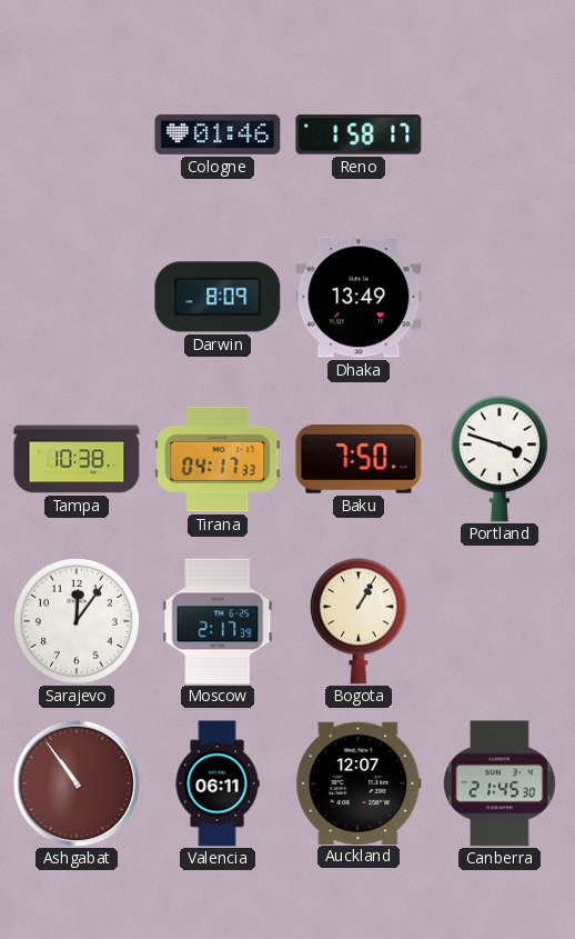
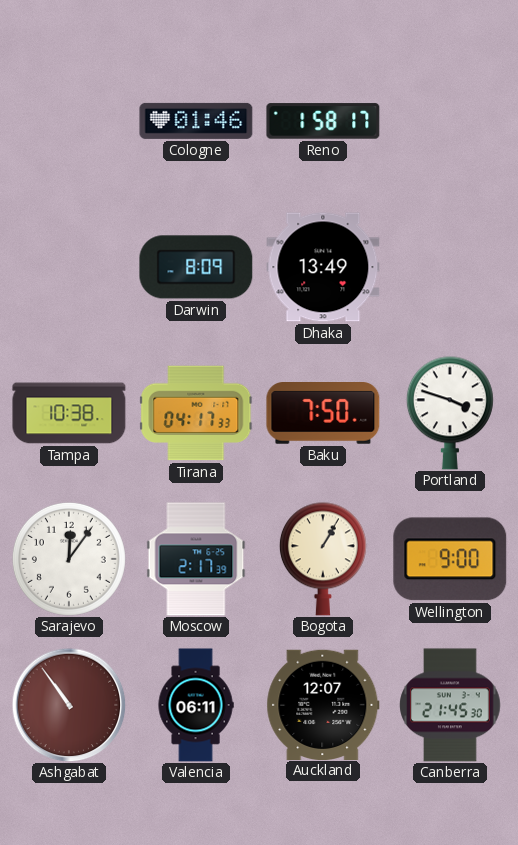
Wellington: none -> 9:00
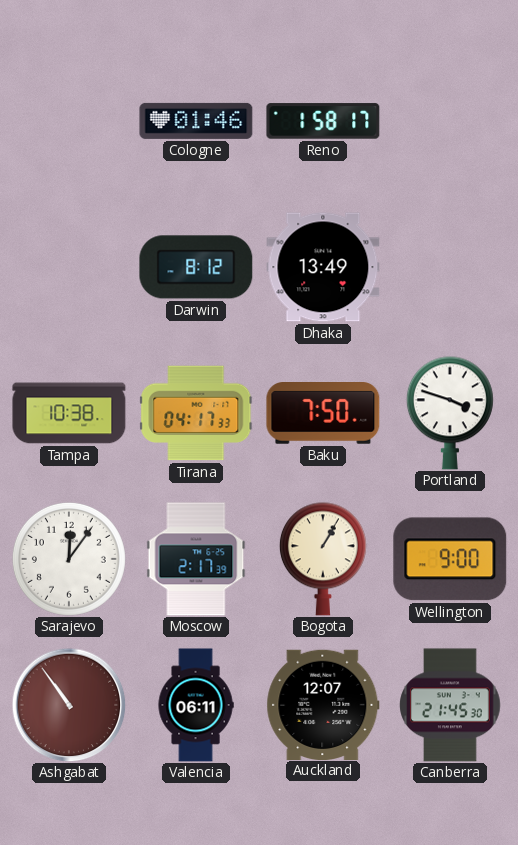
Darwin: 8:09 -> 8:12
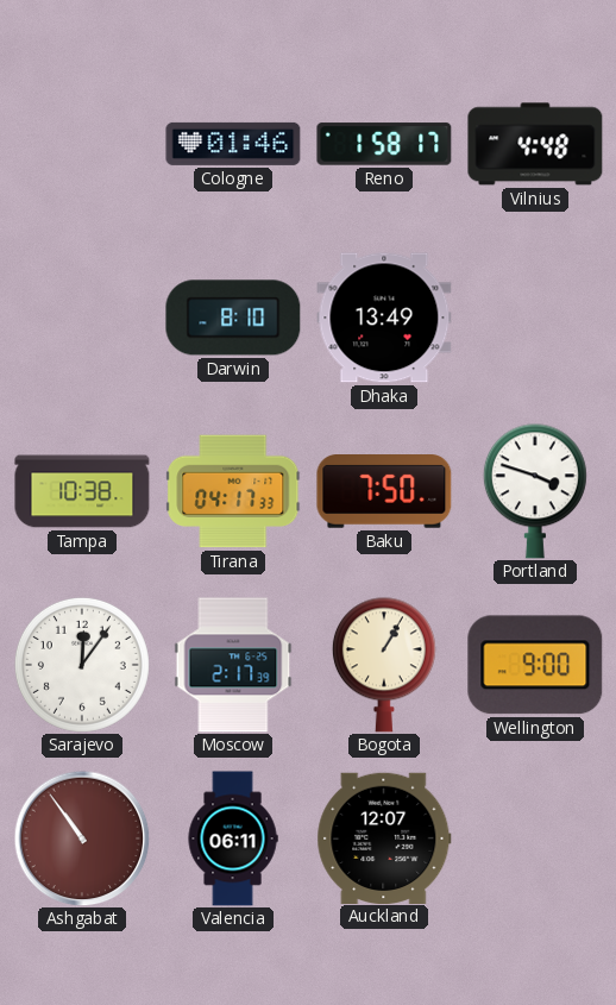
Vilnius: none -> 4:48
Darwin: 8:12 -> 8:10
Canberra: 21:45 -> none
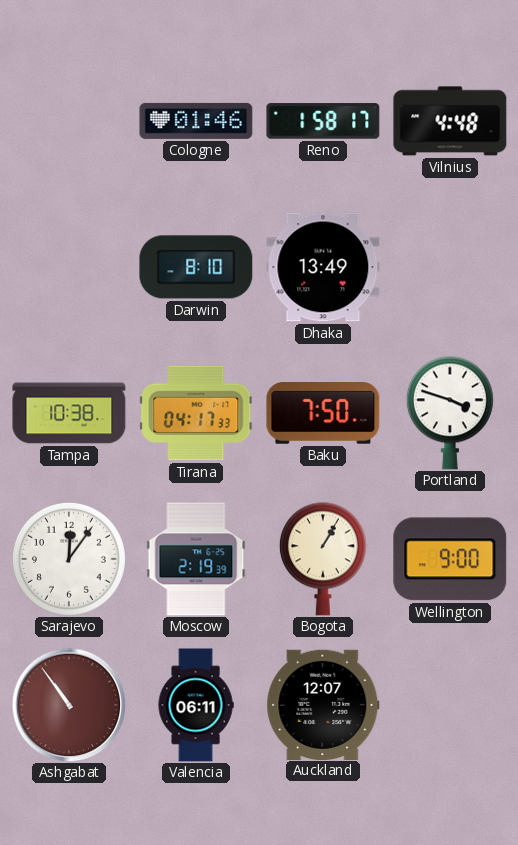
Moscow: 2:17 -> 2:19
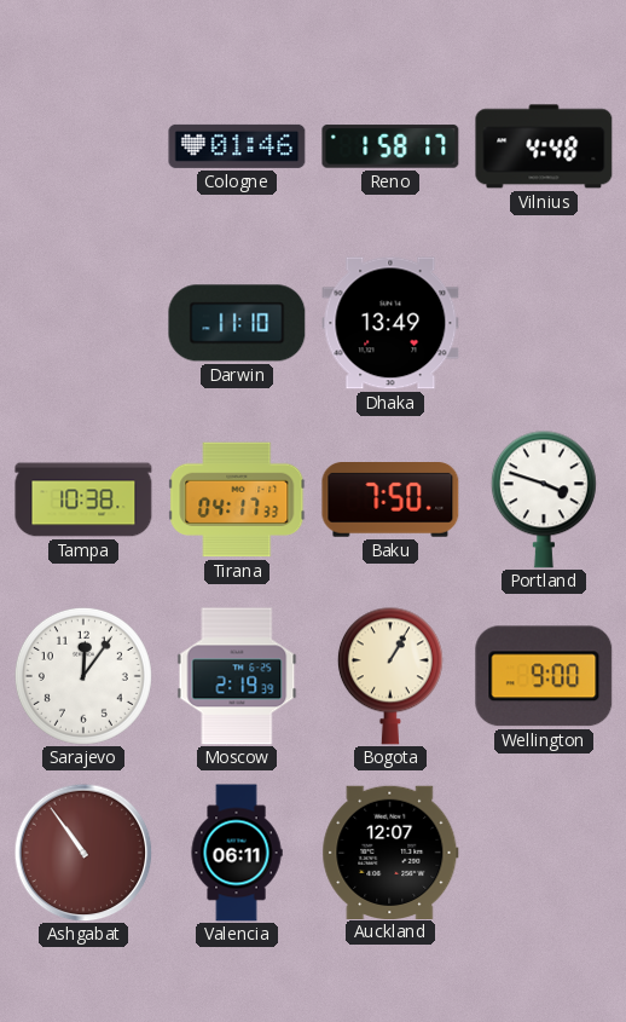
Darwin: 8:10 -> 11:10
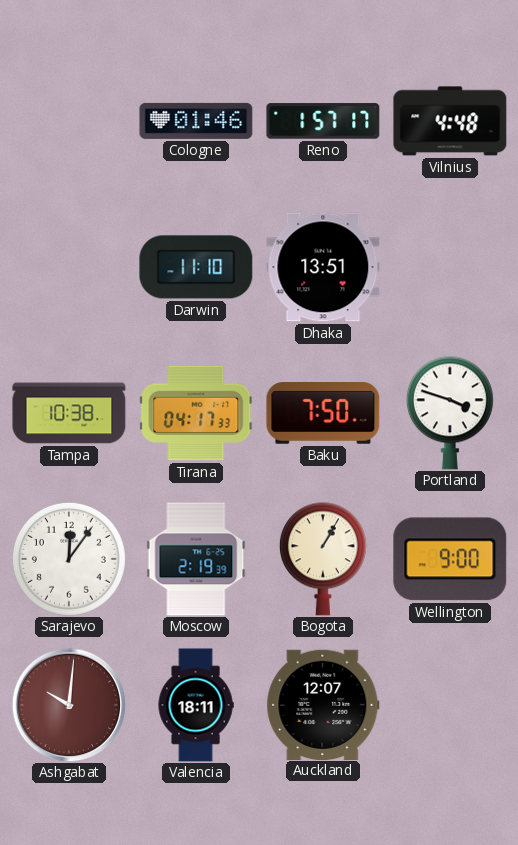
Reno: 1:58 -> 1:57
Dhaka: 13:49 -> 13:51
Ashgabat: 10:54 -> 10:01
Valencia: 06:11 -> 18:11
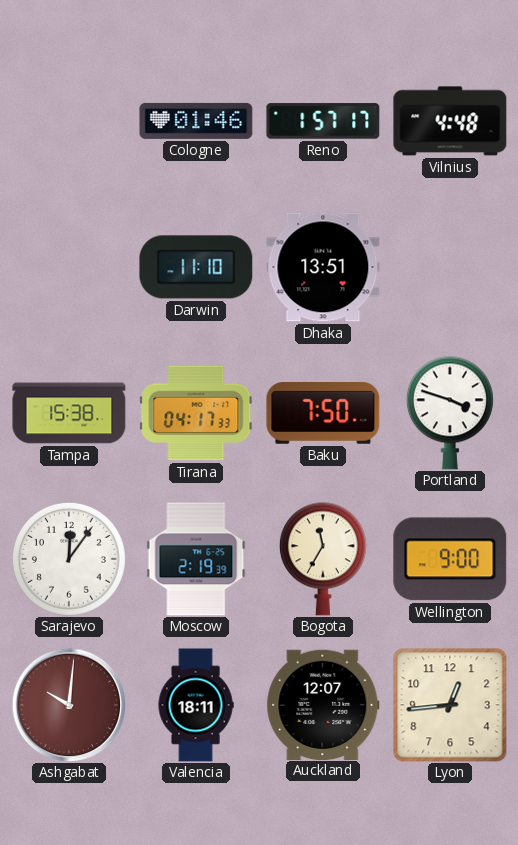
Tampa: 10:38 -> 15:38
Bogota: 1:05 -> 11:35
Lyon: none -> 12:44
